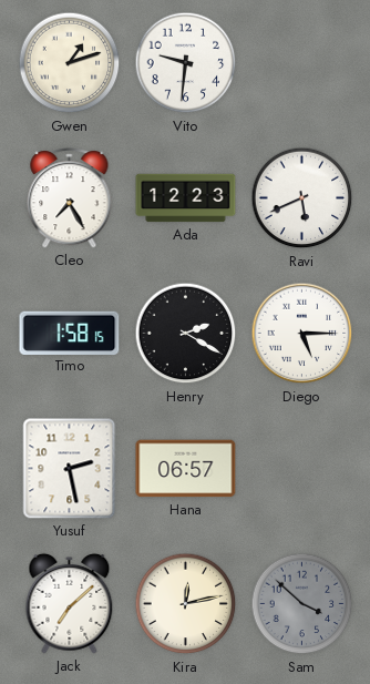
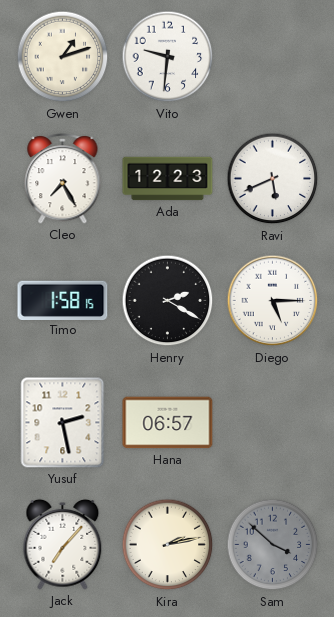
Jack: 7:08 -> 7:07
Kira: 12:13 -> 2:13
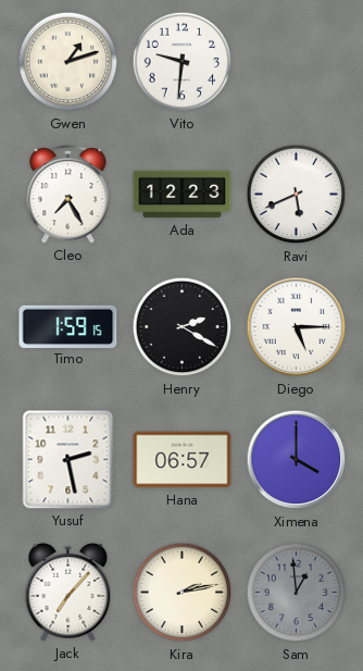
Timo: 1:58 -> 1:59
Ximena: none -> 4:00
Sam: 3:52 -> 12:59
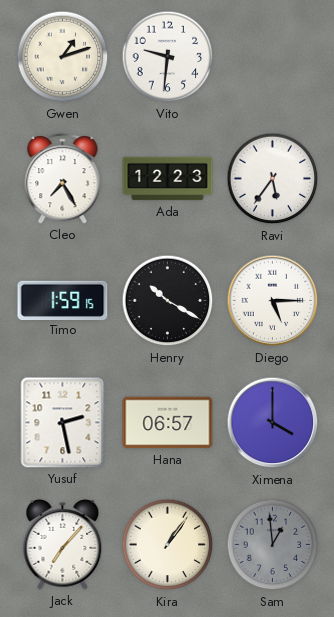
Ravi: 5:41 -> 5:36
Henry: 2:20 -> 10:20
Kira: 2:13 -> 1:06
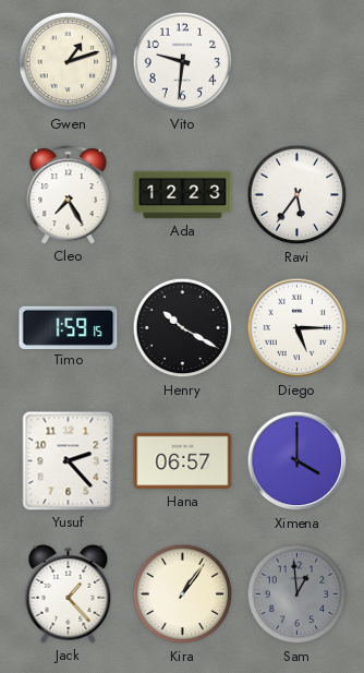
Yusuf: 2:28 -> 2:23
Jack: 7:07 -> 1:23
